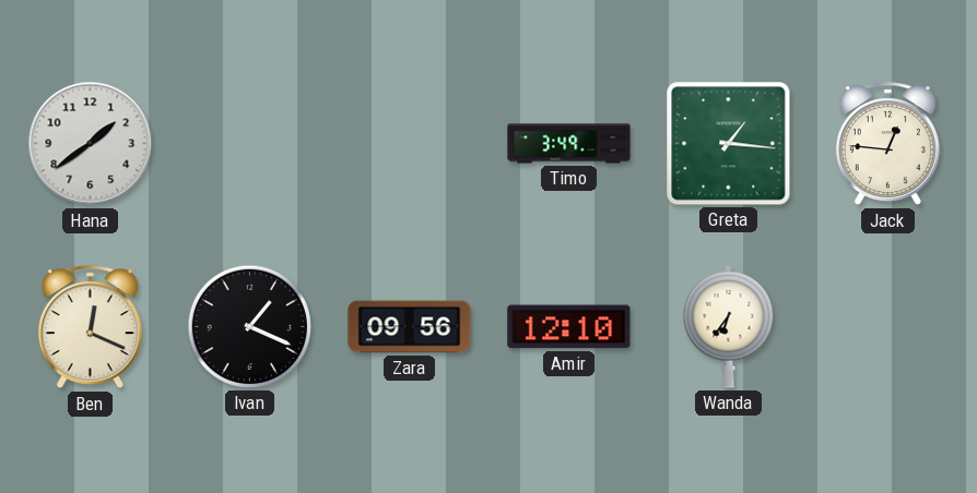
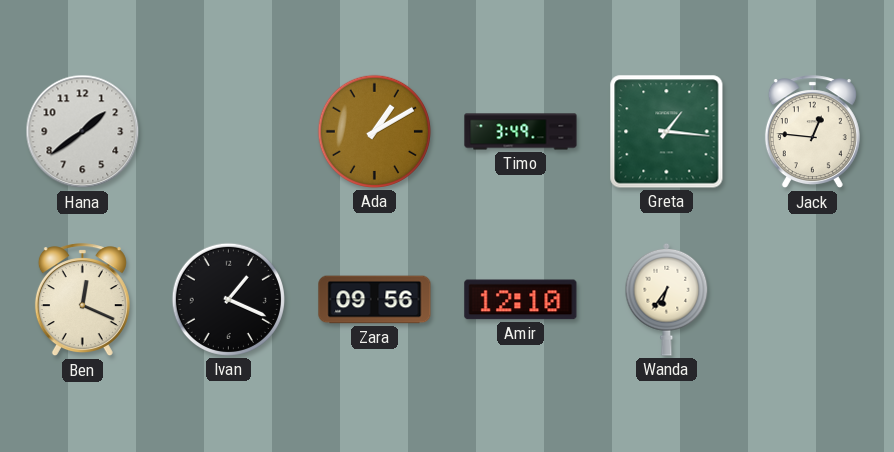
Ada: none -> 1:10
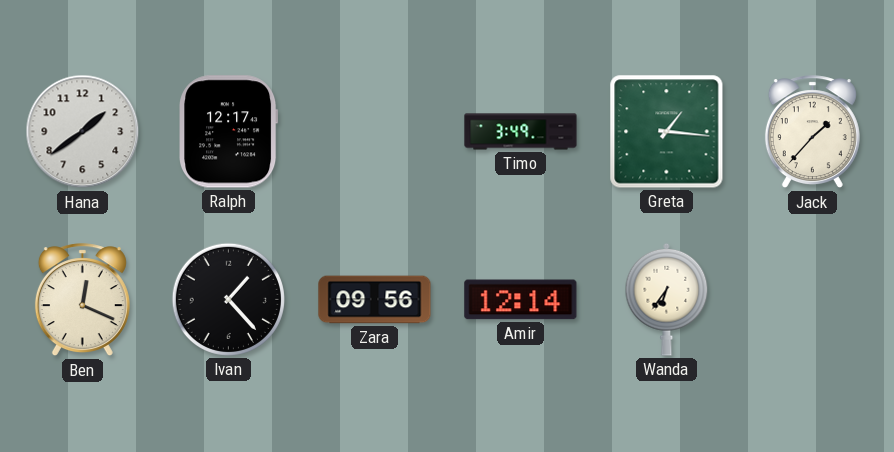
Ralph: none -> 12:17
Ada: 1:10 -> none
Jack: 12:46 -> 1:37
Ivan: 1:19 -> 1:23
Amir: 12:10 -> 12:14
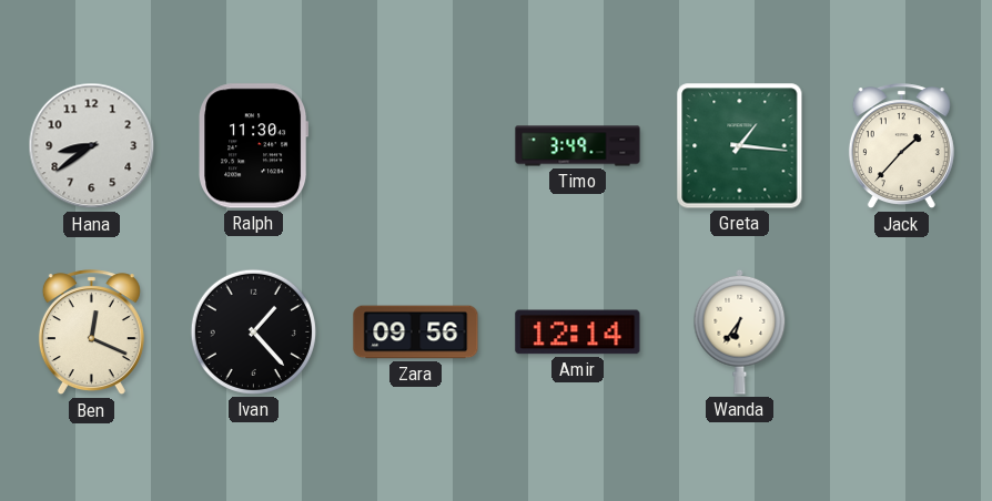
Hana: 1:39 -> 8:39
Ralph: 12:17 -> 11:30
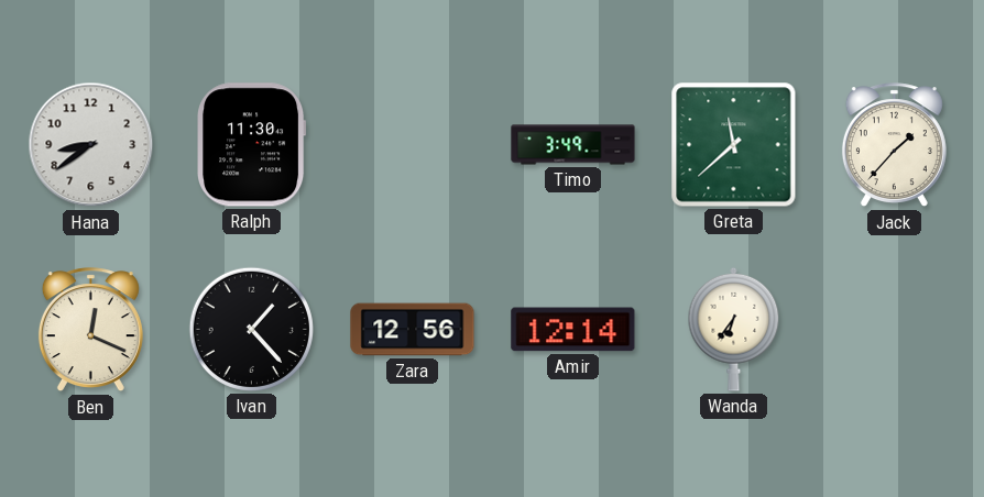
Greta: 1:16 -> 11:38
Zara: 09:56 -> 12:56
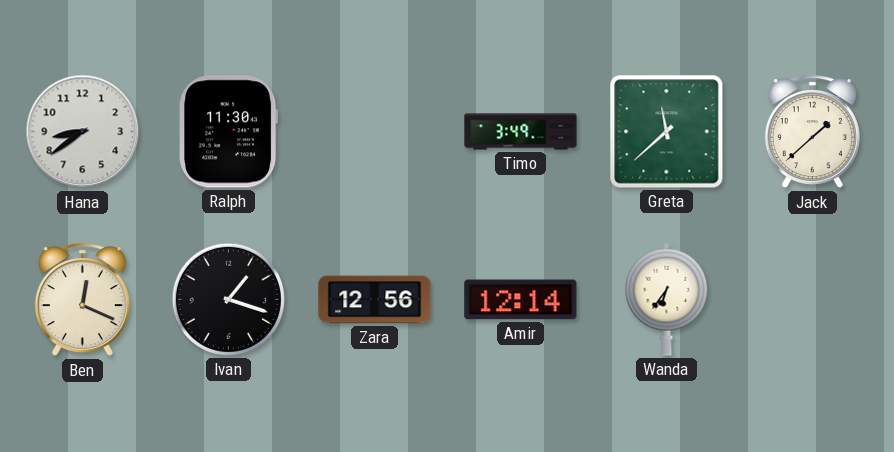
Jack: 1:37 -> 1:38
Ivan: 1:23 -> 1:18
